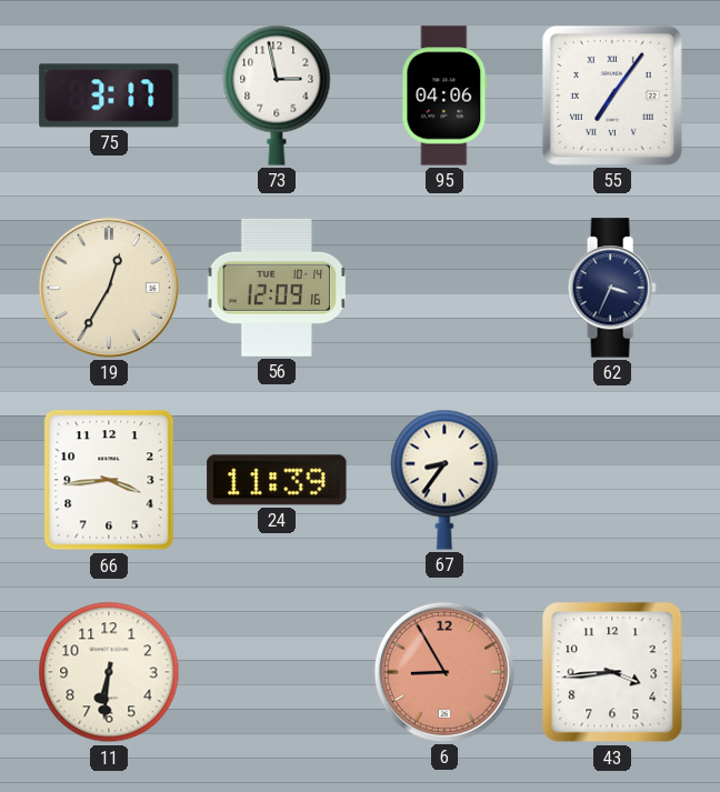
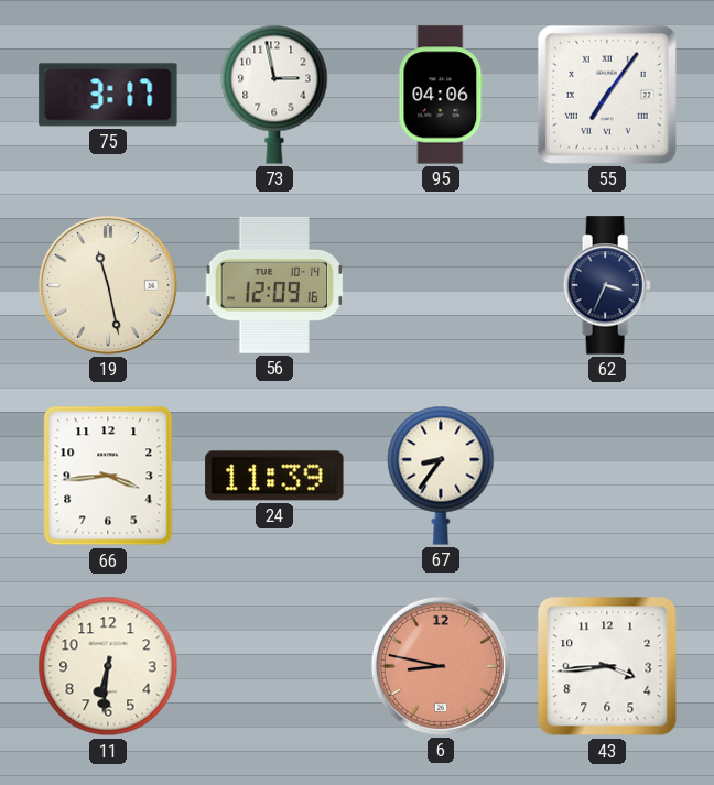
19: 12:35 -> 11:28
6: 8:55 -> 8:47
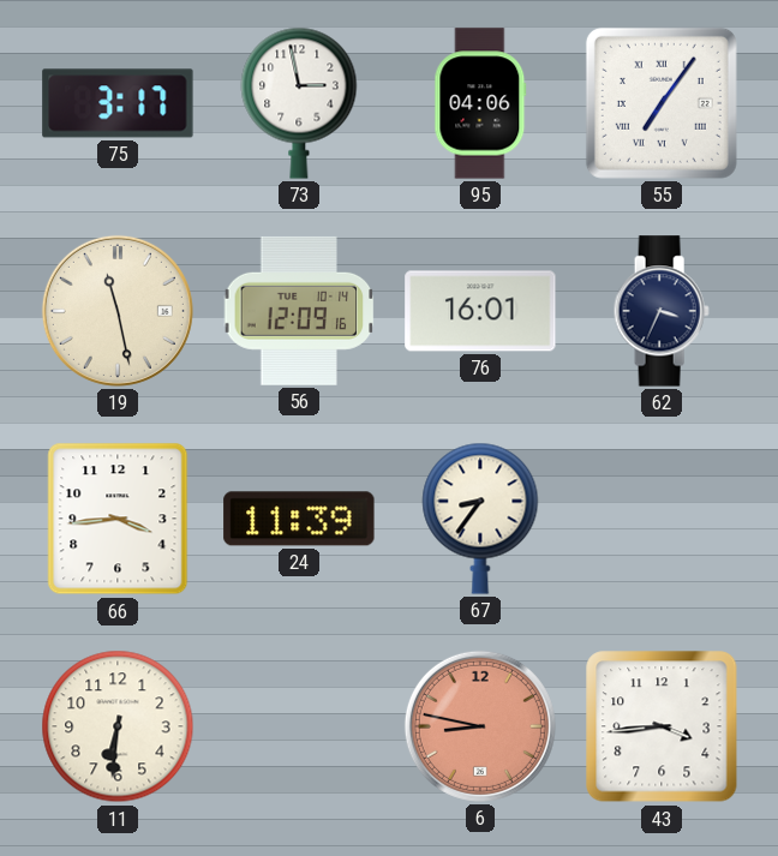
76: none -> 16:01
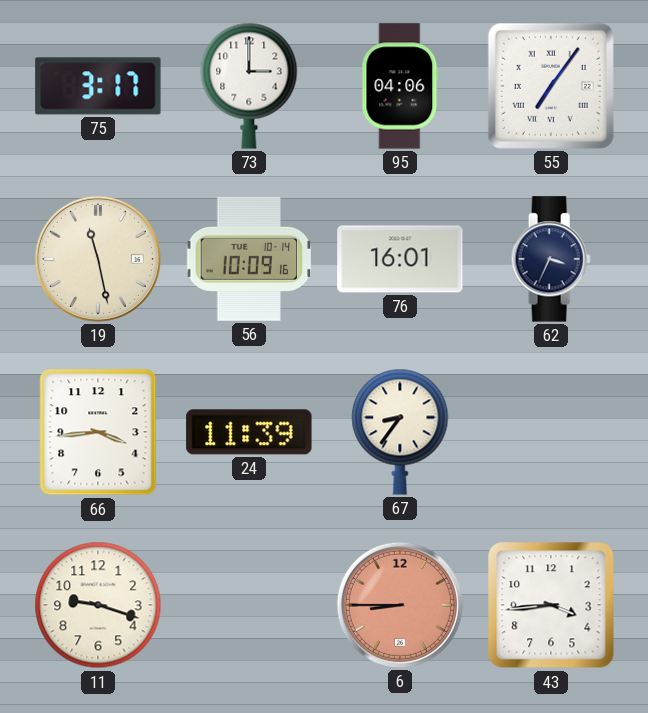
73: 2:58 -> 3:00
56: 12:09 -> 10:09
11: 6:31 -> 9:18
6: 8:47 -> 8:45
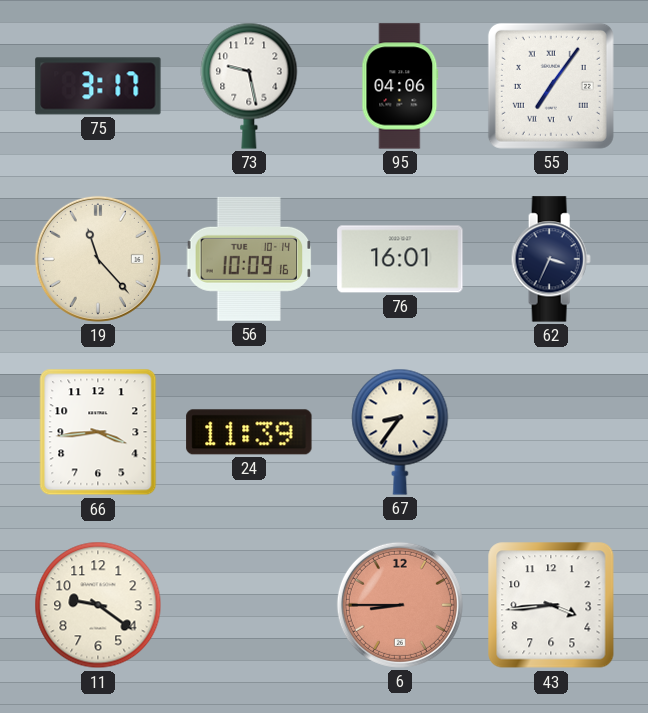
73: 3:00 -> 9:28
19: 11:28 -> 11:23
11: 9:18 -> 9:21
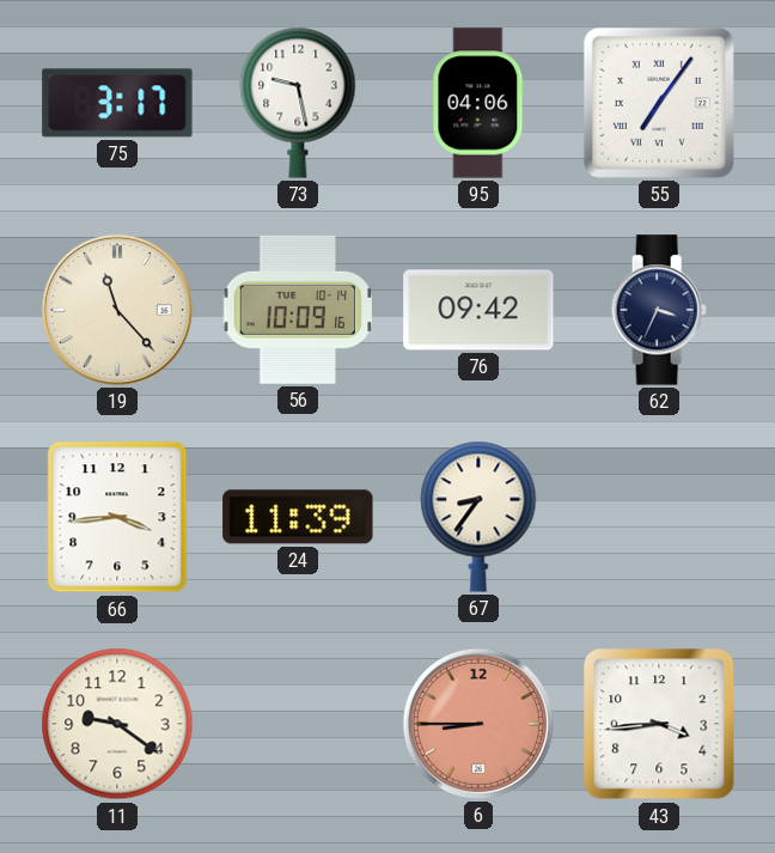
76: 16:01 -> 09:42
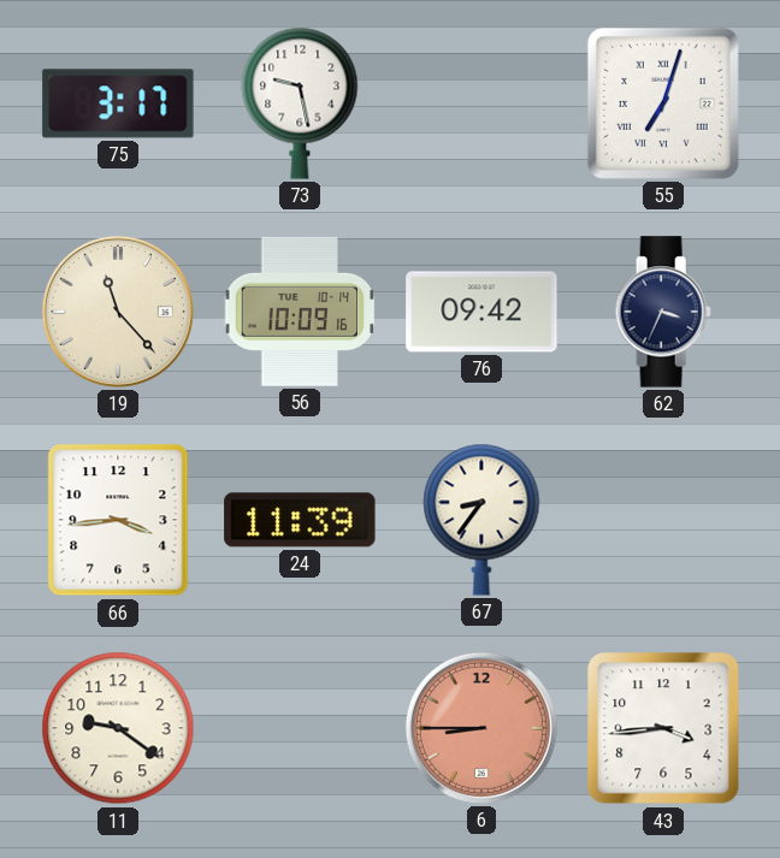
95: 04:06 -> none
55: 7:06 -> 7:03
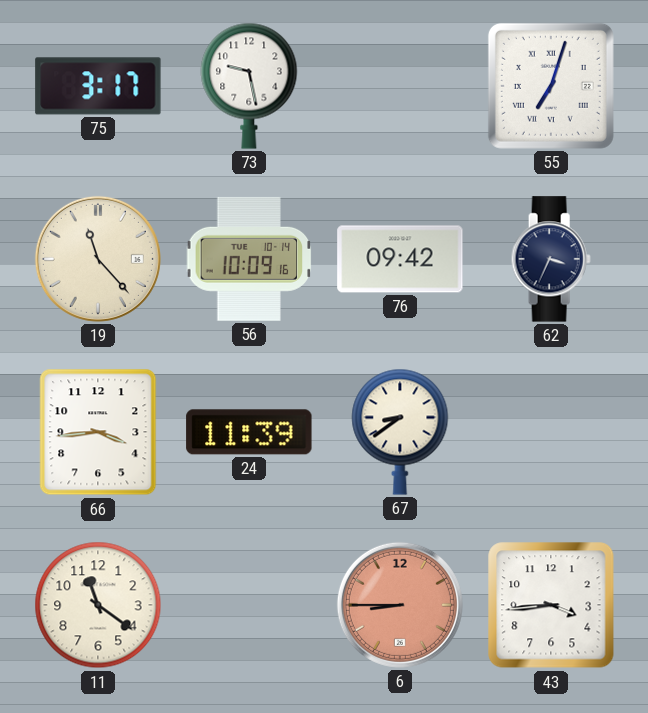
67: 8:36 -> 8:39
11: 9:21 -> 11:21
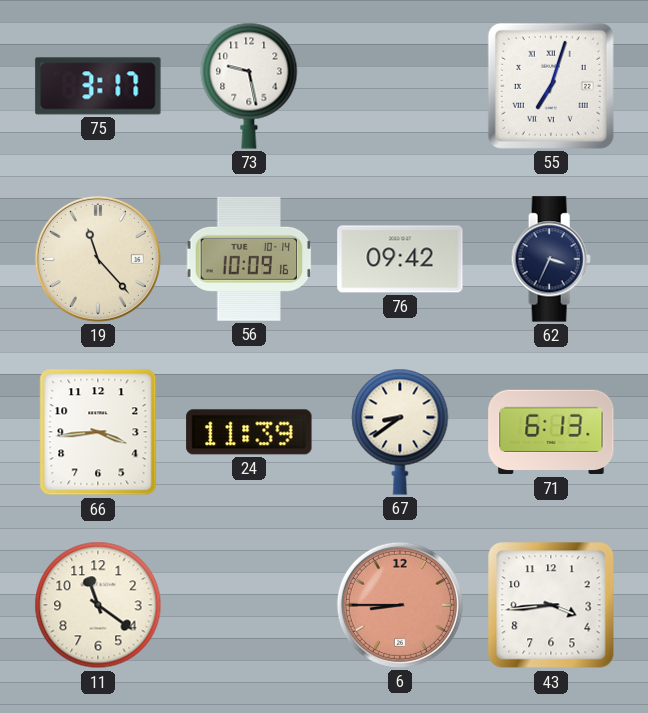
71: none -> 6:13
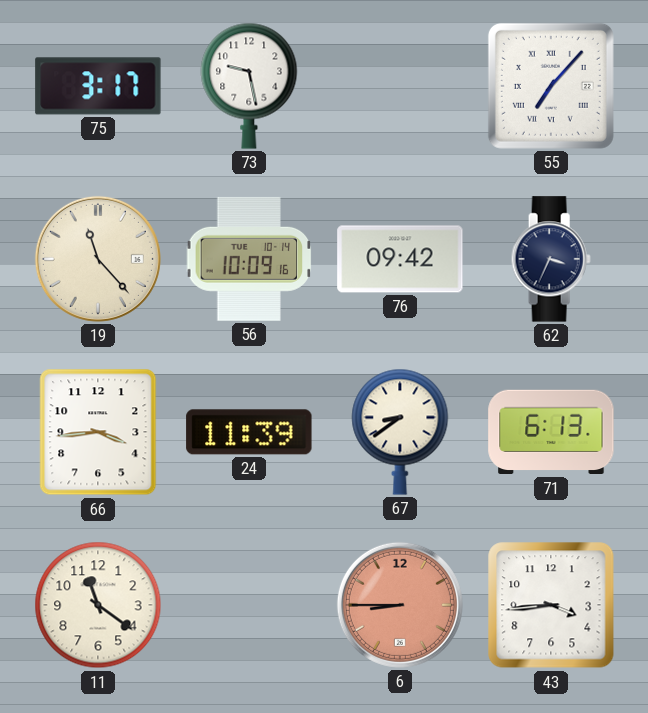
55: 7:03 -> 7:07
